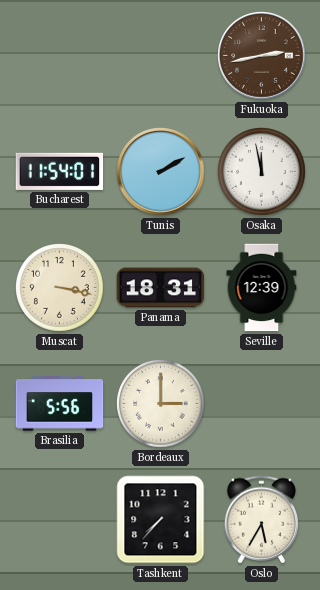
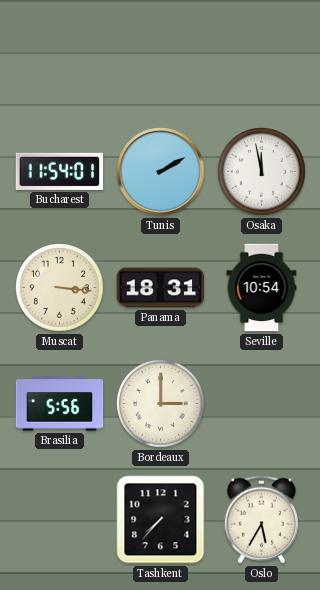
Fukuoka: 2:43 -> none
Muscat: 3:17 -> 3:16
Seville: 12:39 -> 10:54
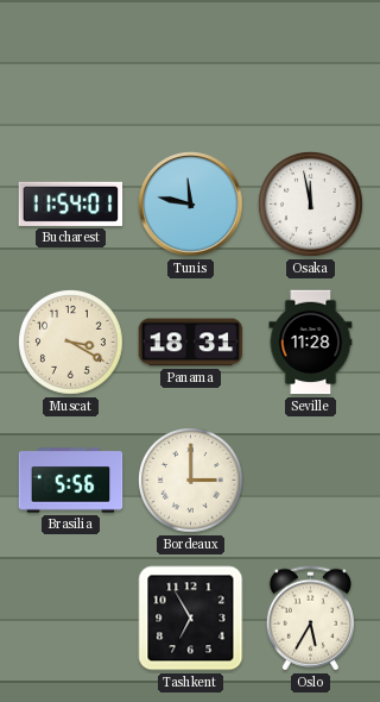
Tunis: 2:10 -> 11:47
Muscat: 3:16 -> 3:20
Seville: 10:54 -> 11:28
Tashkent: 7:37 -> 6:55
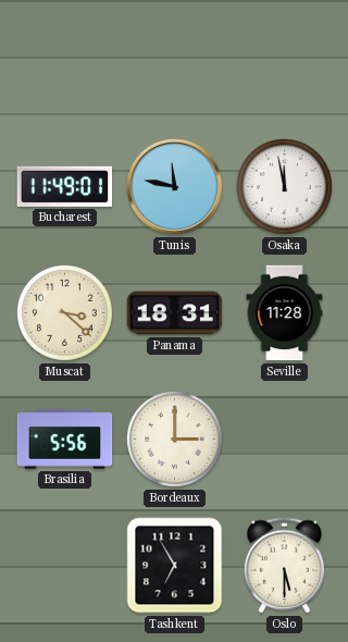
Bucharest: 11:54 -> 11:49
Muscat: 3:20 -> 3:22
Oslo: 5:35 -> 5:30
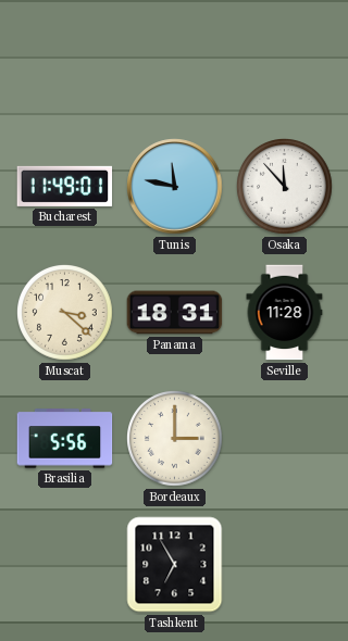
Osaka: 11:58 -> 11:53
Oslo: 5:30 -> none
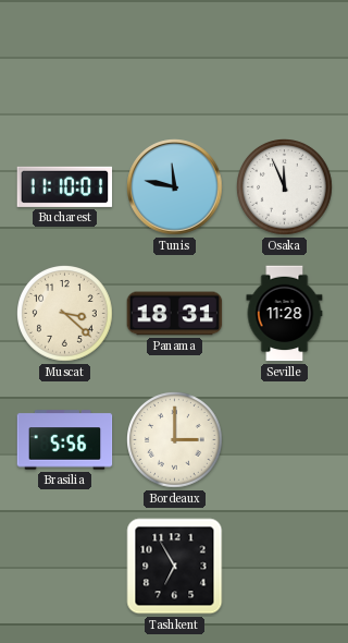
Bucharest: 11:49 -> 11:10
Osaka: 11:53 -> 11:56
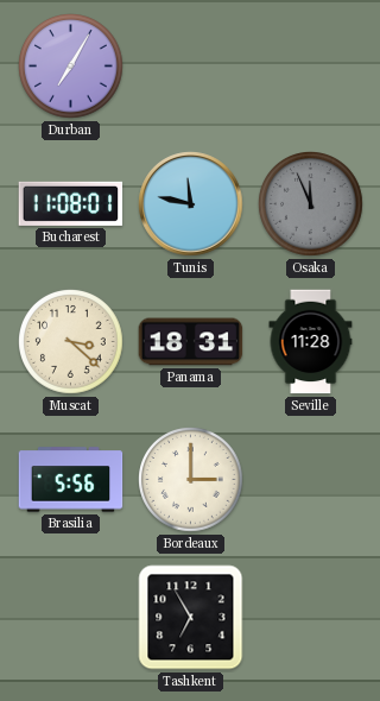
Durban: none -> 7:05
Bucharest: 11:10 -> 11:08
Osaka dial: white -> grey
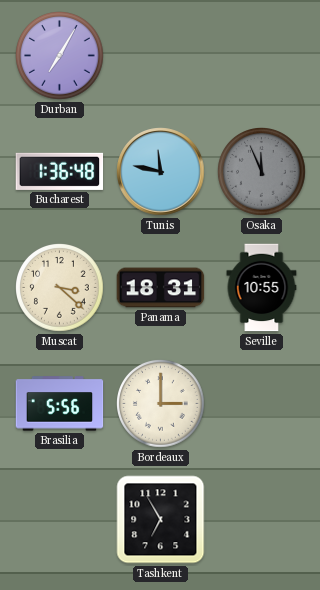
Bucharest: 11:08 -> 1:36
Seville: 11:28 -> 10:55
